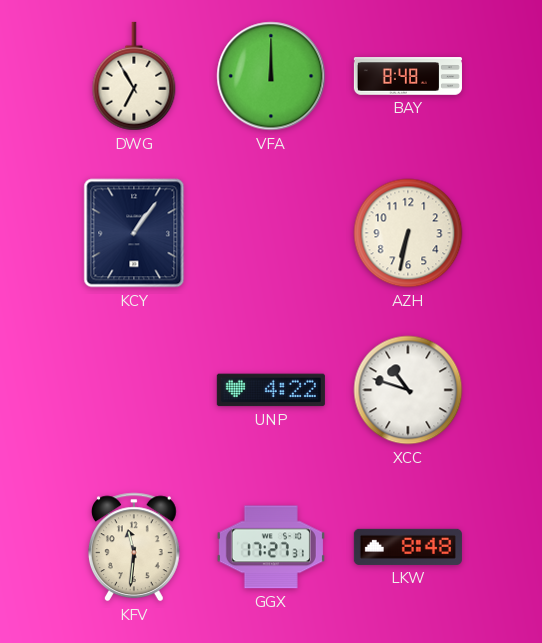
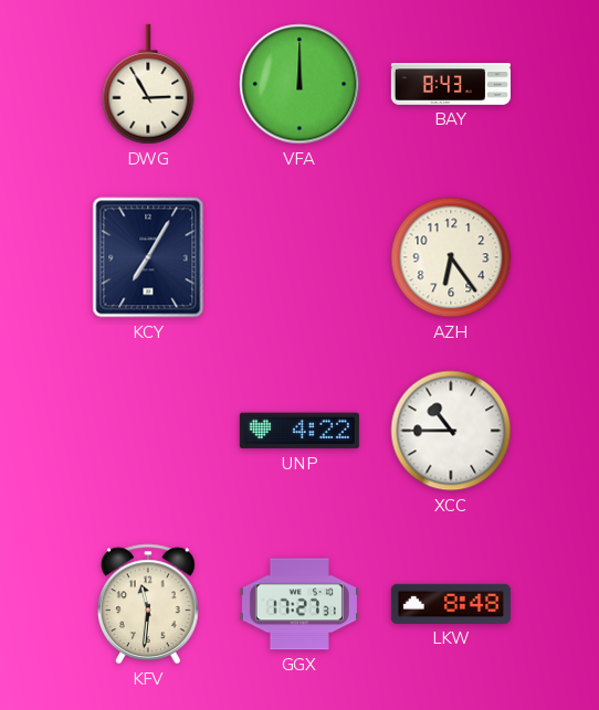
DWG: 6:55 -> 2:55
BAY: 8:48 -> 8:43
KCY: 1:06 -> 7:05
AZH: 6:32 -> 6:24
XCC: 10:48 -> 10:45
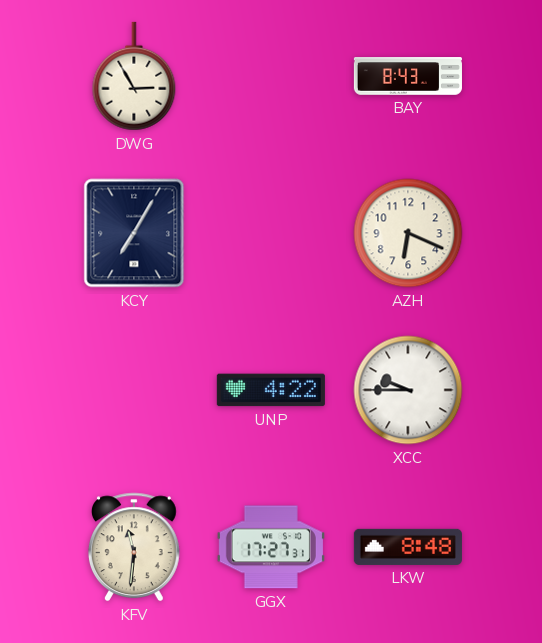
VFA: 12:00 -> none
AZH: 6:24 -> 6:19
XCC: 10:45 -> 9:45
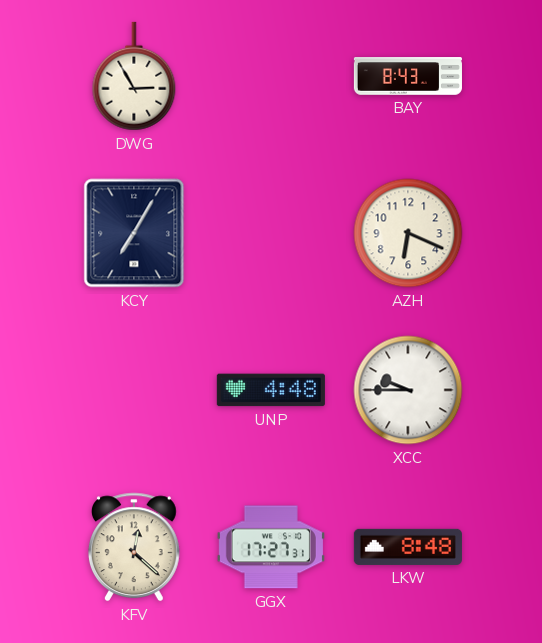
UNP: 4:22 -> 4:48
KFV: 11:31 -> 12:22
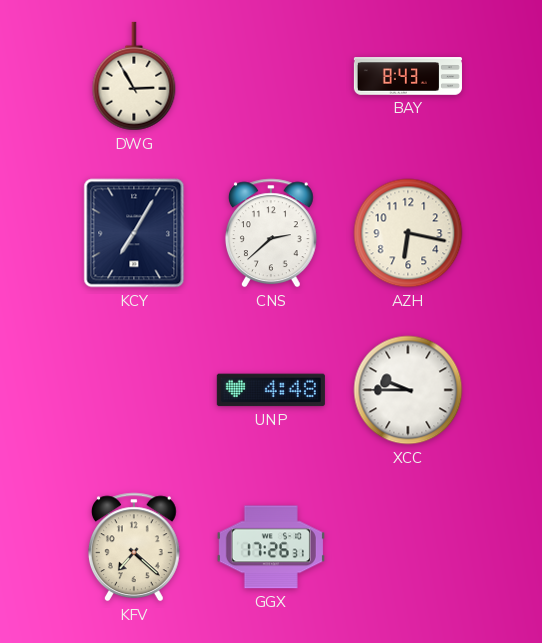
CNS: none -> 2:38
AZH: 6:19 -> 6:17
KFV: 12:22 -> 7:22
GGX: 17:27 -> 17:26
LKW: 8:48 -> none
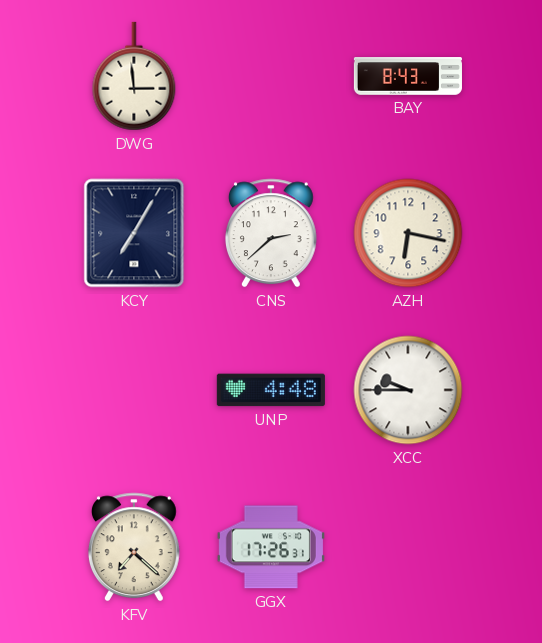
DWG: 2:55 -> 2:59
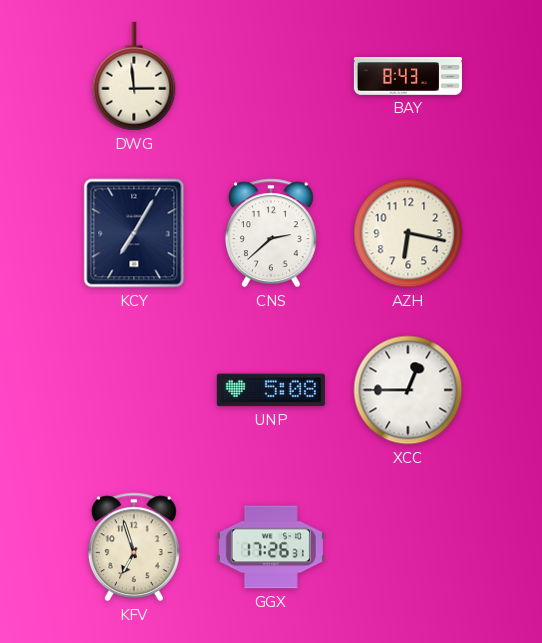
UNP: 4:48 -> 5:08
XCC: 9:45 -> 12:45
KFV: 7:22 -> 6:57
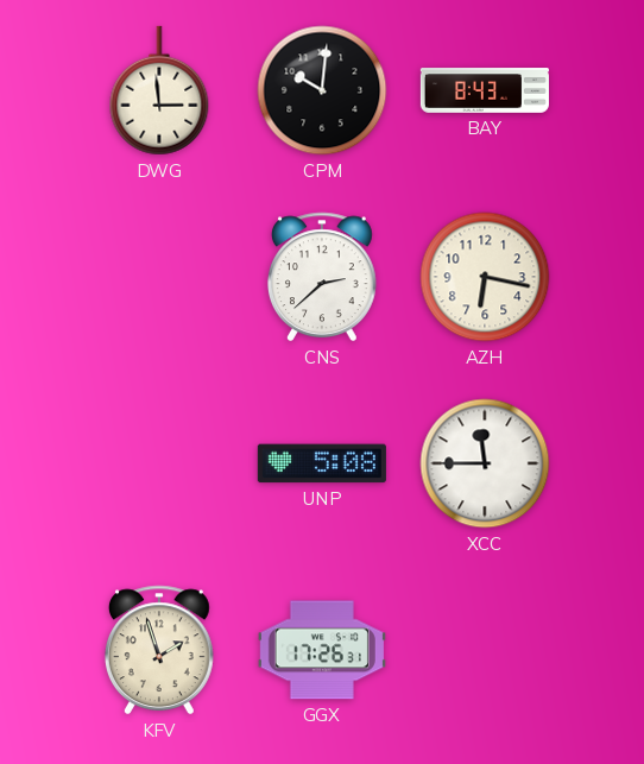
CPM: none -> 10:01
KCY: 7:05 -> none
XCC: 12:45 -> 11:45
KFV: 6:57 -> 1:57
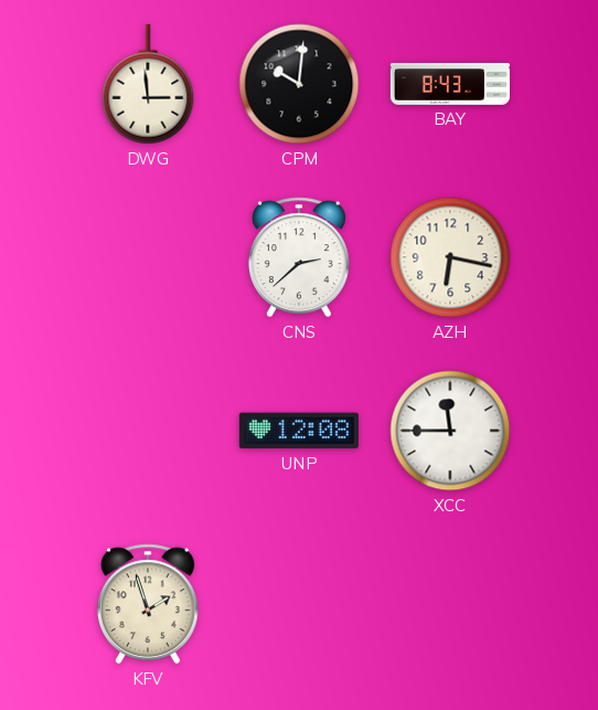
UNP: 5:08 -> 12:08
GGX: 17:26 -> none
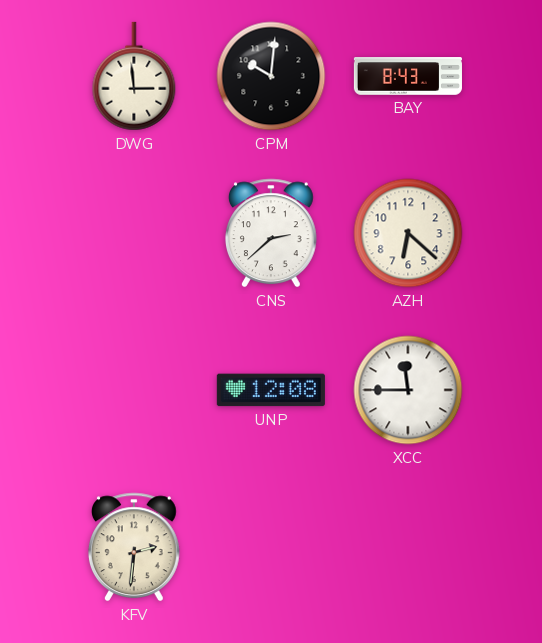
AZH: 6:17 -> 6:22
KFV: 1:57 -> 2:31
